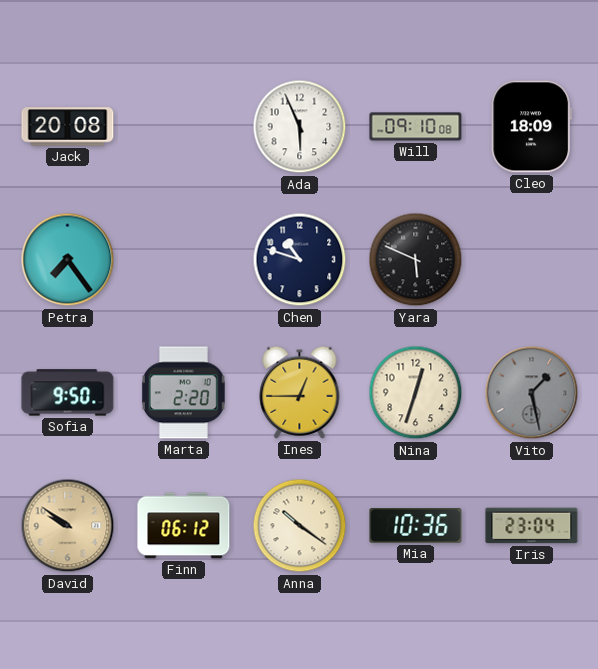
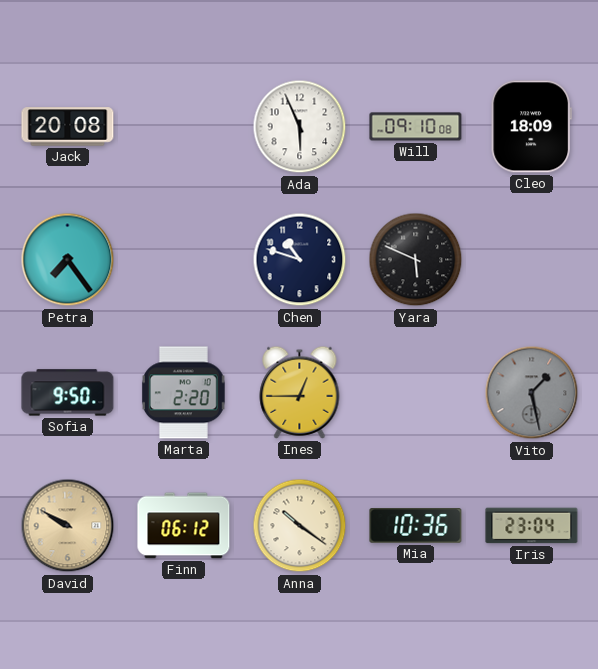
Nina: 12:33 -> none
David: 9:51 -> 9:50
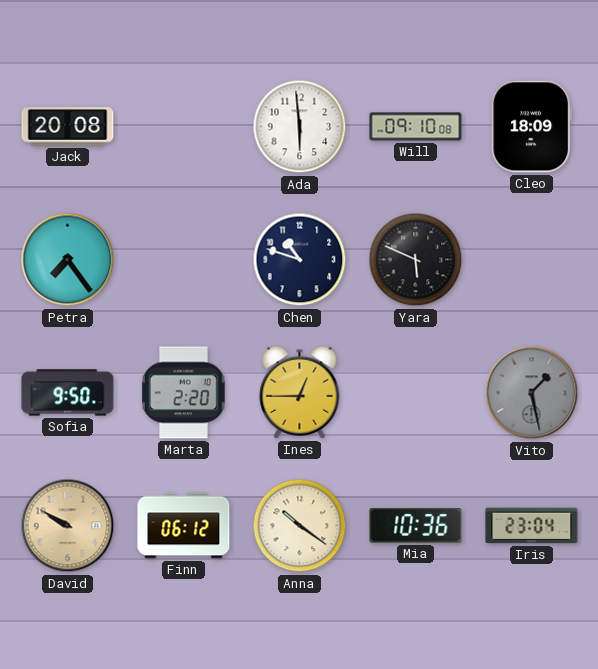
Ada: 5:56 -> 5:59
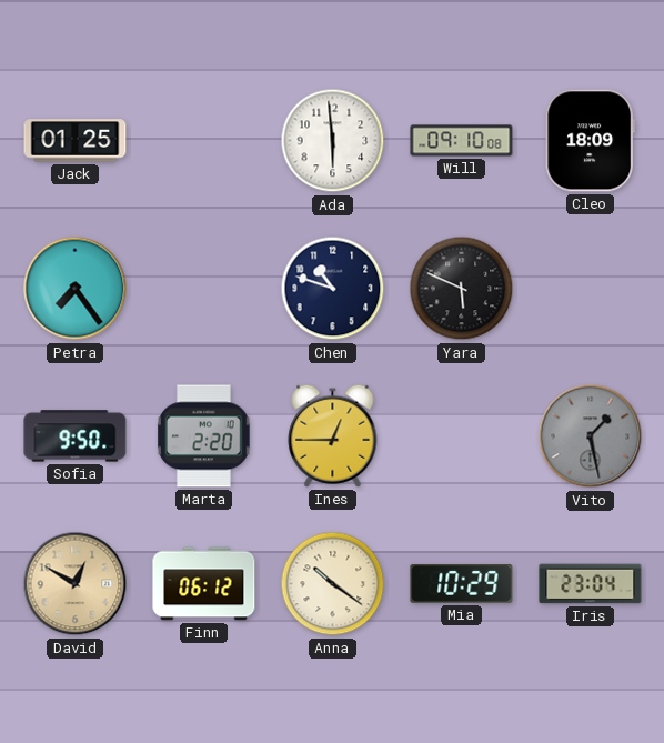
Jack: 20:08 -> 01:25
David: 9:50 -> 12:50
Mia: 10:36 -> 10:29
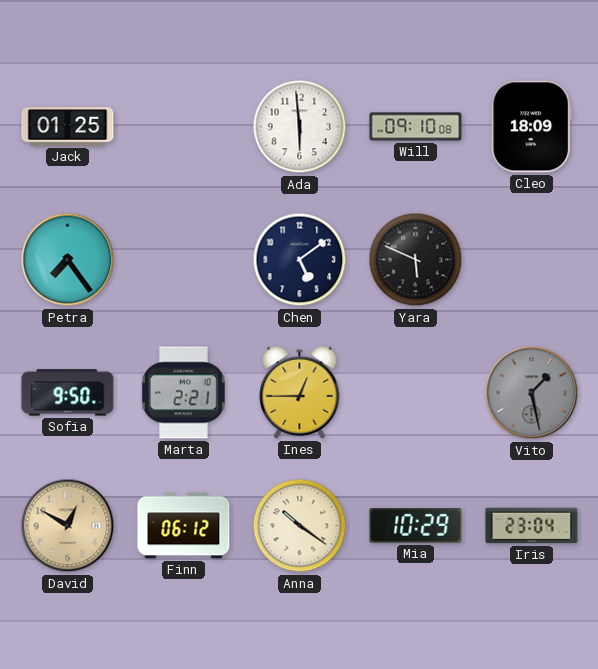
Chen: 10:48 -> 5:09
Marta: 2:20 -> 2:21
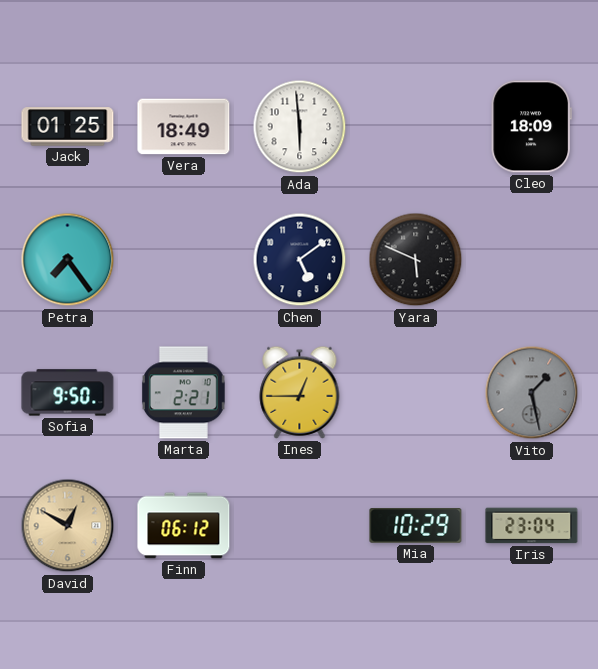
Vera: none -> 18:49
Will: 09:10 -> none
Anna: 10:21 -> none
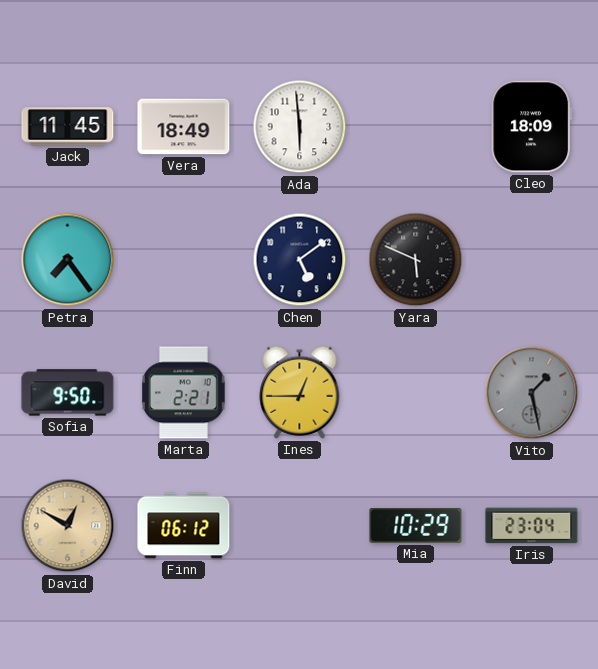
Jack: 01:25 -> 11:45
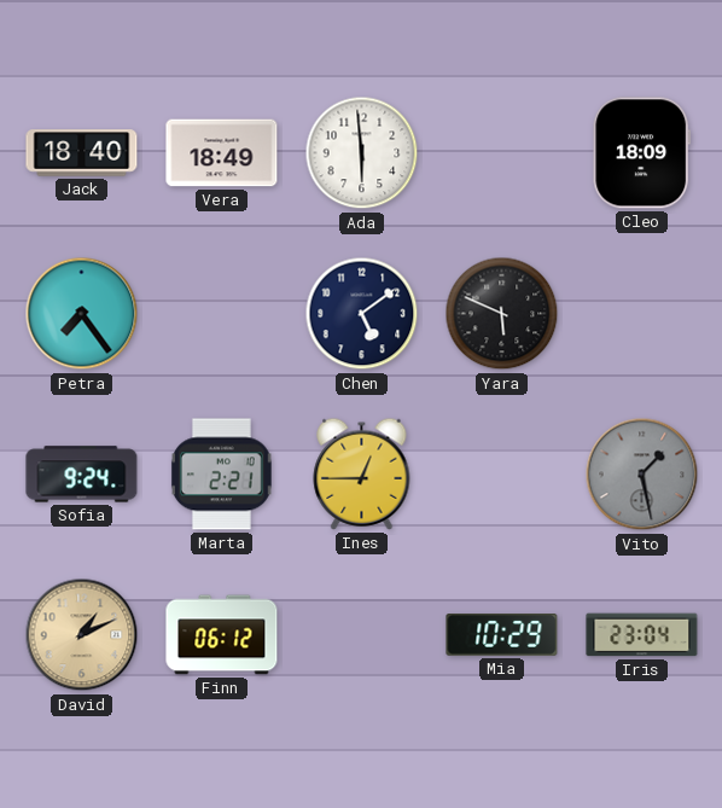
Jack: 11:45 -> 18:40
Sofia: 9:50 -> 9:24
David: 12:50 -> 1:11
